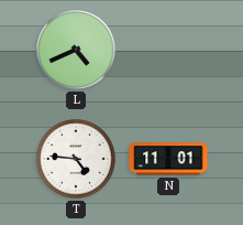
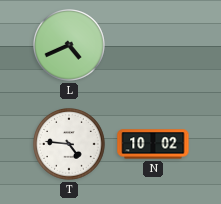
N: 11:01 -> 10:02
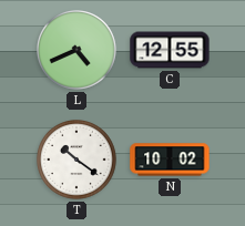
C: none -> 12:55
T: 4:46 -> 10:21
